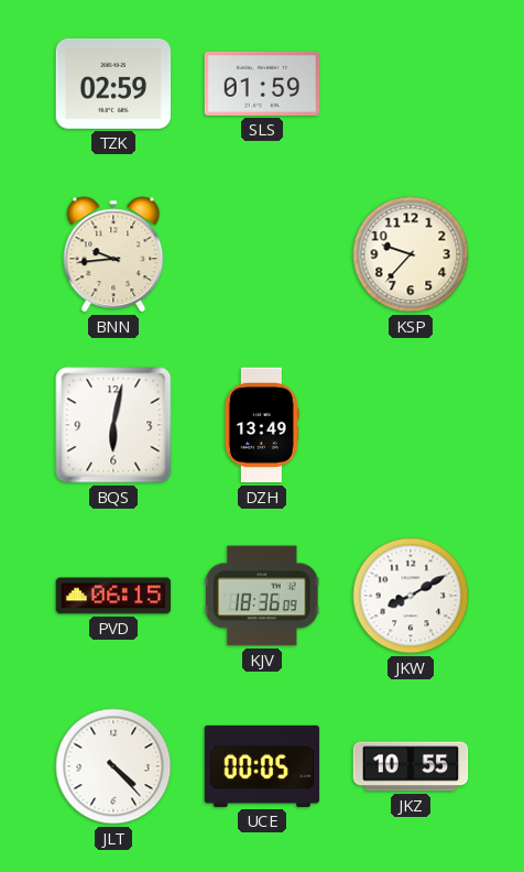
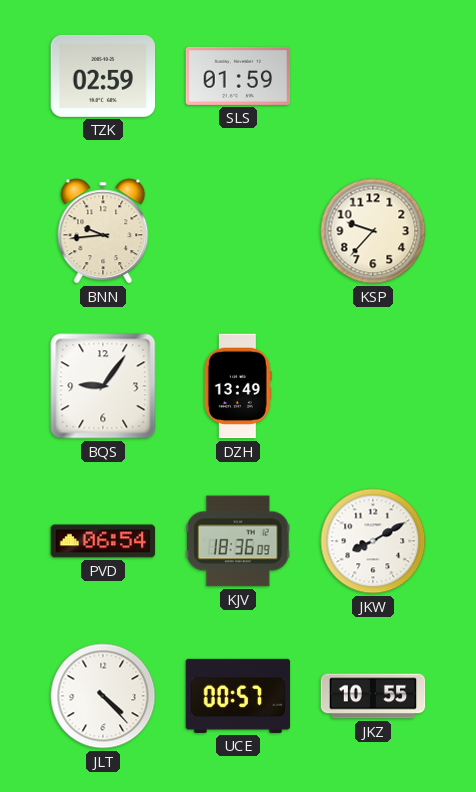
BQS: 6:02 -> 9:06
PVD: 06:15 -> 06:54
UCE: 00:05 -> 00:57
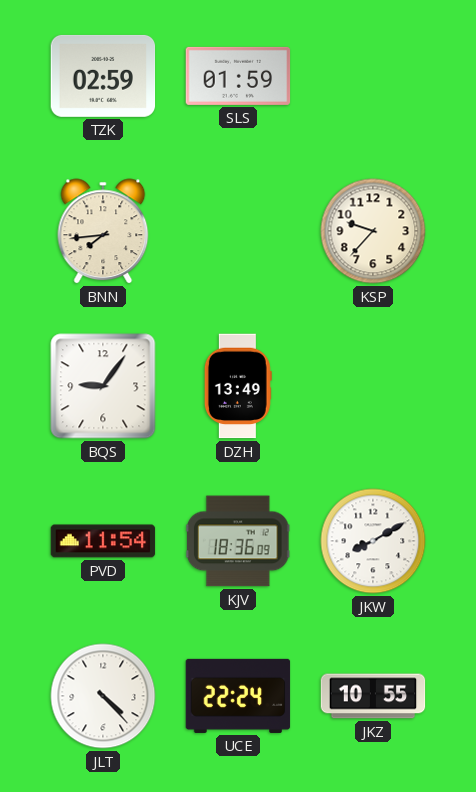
BNN: 9:44 -> 7:44
PVD: 06:54 -> 11:54
UCE: 00:57 -> 22:24
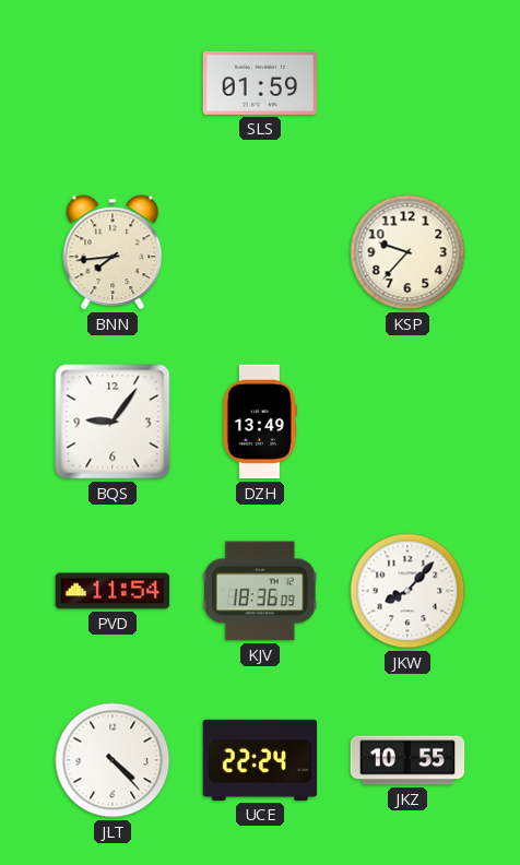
TZK: 02:59 -> none
JKW: 8:10 -> 8:07
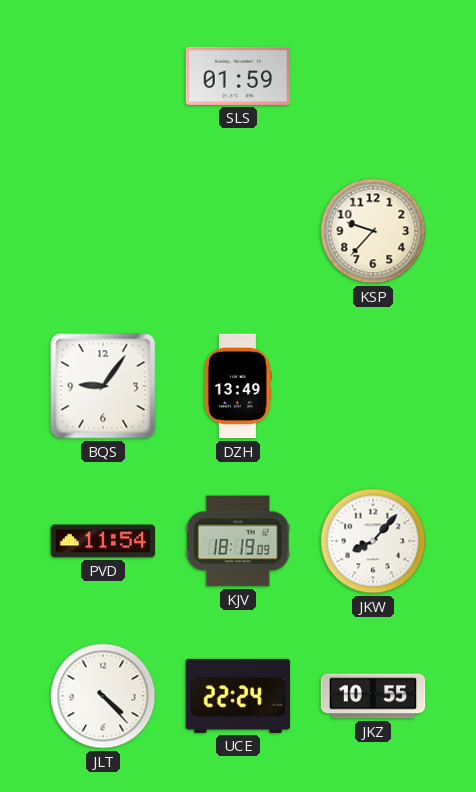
BNN: 7:44 -> none
KJV: 18:36 -> 18:19
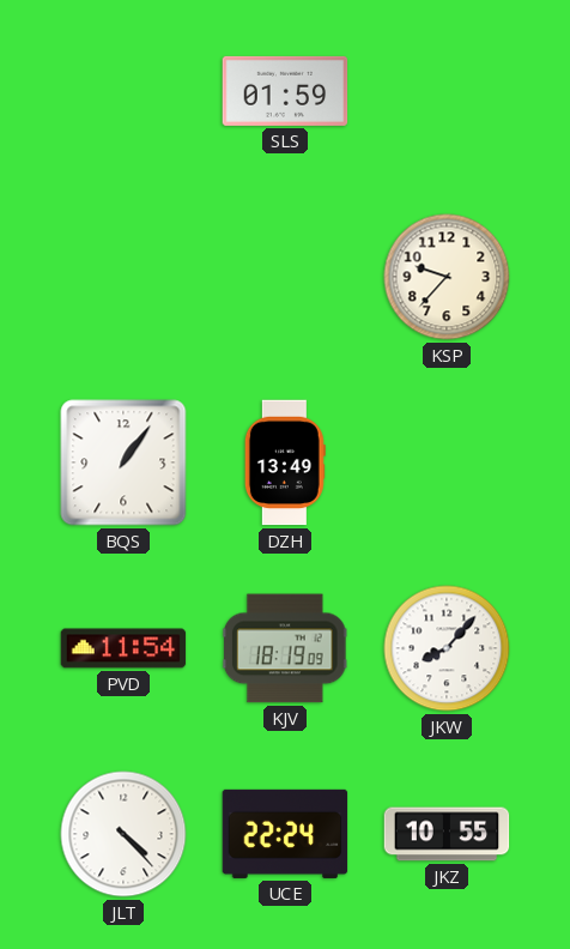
BQS: 9:06 -> 1:06
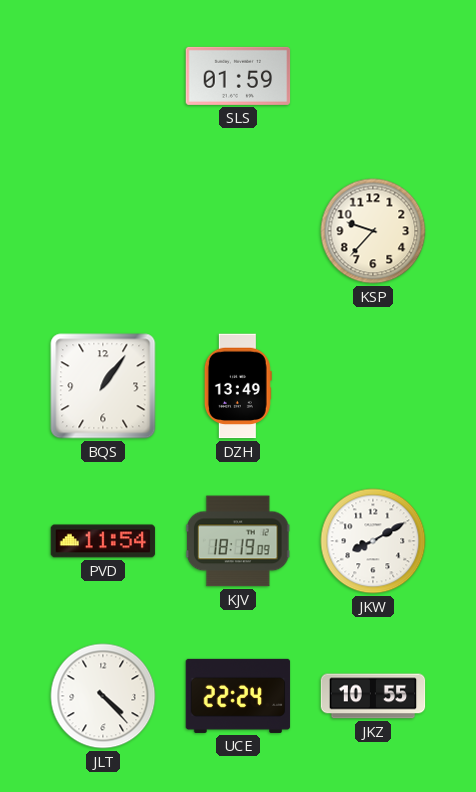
JKW: 8:07 -> 8:10
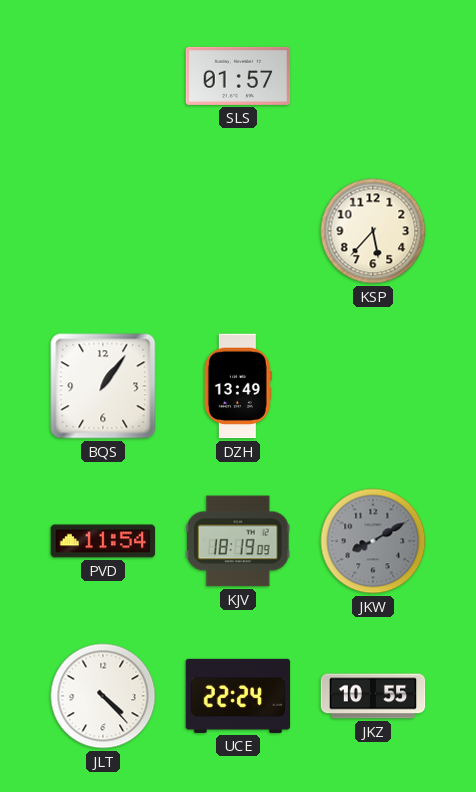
SLS: 01:59 -> 01:57
KSP: 9:37 -> 5:37
JKW dial: white -> grey
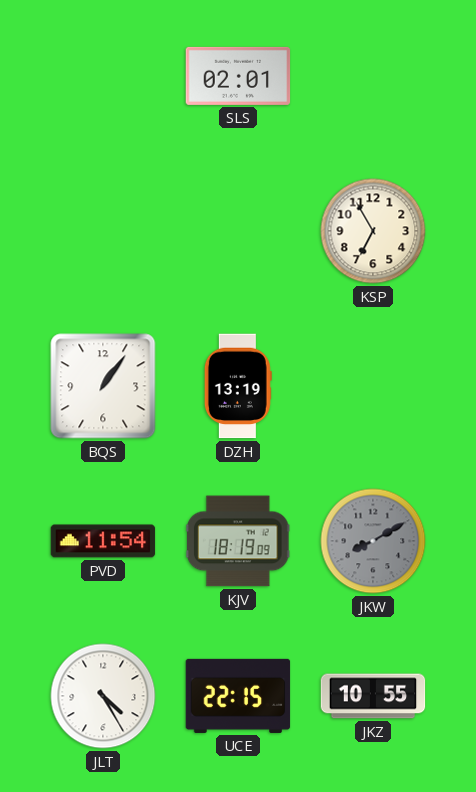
SLS: 01:57 -> 02:01
KSP: 5:37 -> 6:55
DZH: 13:49 -> 13:19
JLT: 4:23 -> 4:25
UCE: 22:24 -> 22:15
